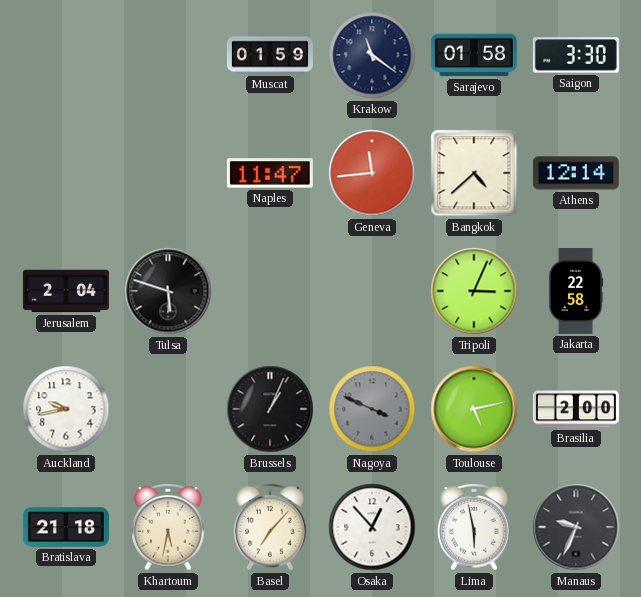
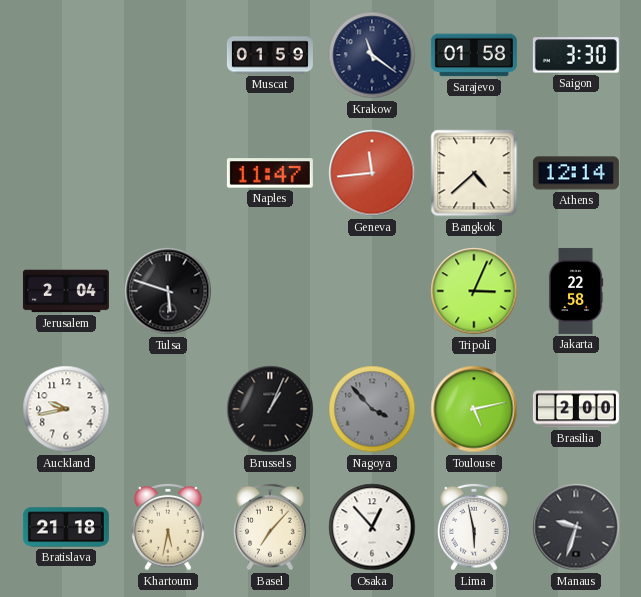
Nagoya: 3:49 -> 3:53
Manaus: 9:34 -> 9:33
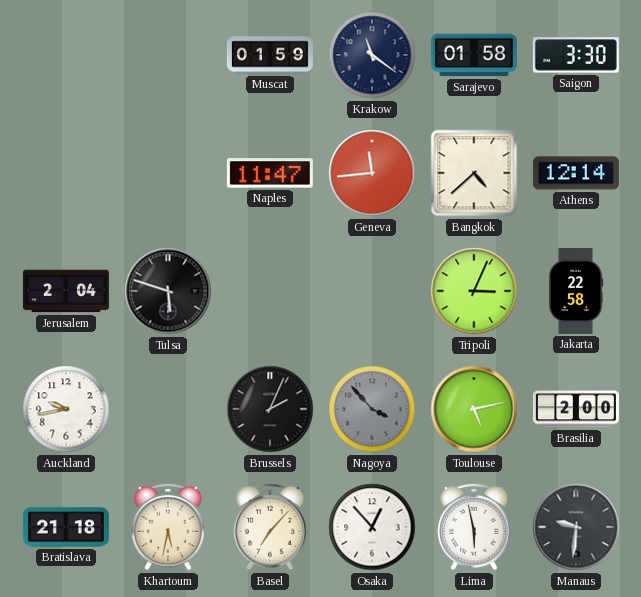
Brussels: 1:04 -> 2:04
Manaus: 9:33 -> 9:31
